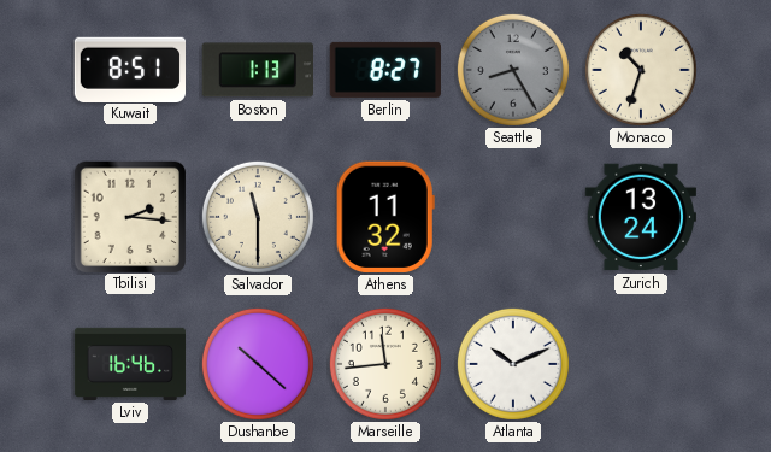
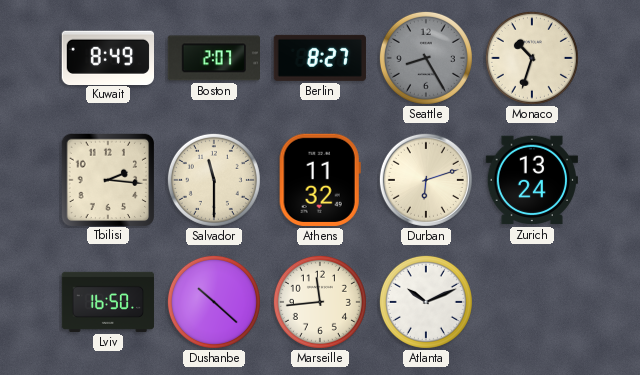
Kuwait: 8:51 -> 8:49
Boston: 1:13 -> 2:07
Durban: none -> 6:12
Lviv: 16:46 -> 16:50
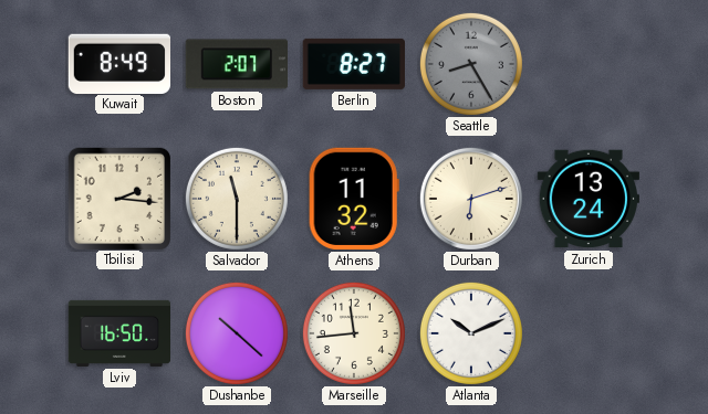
Monaco: 10:33 -> none
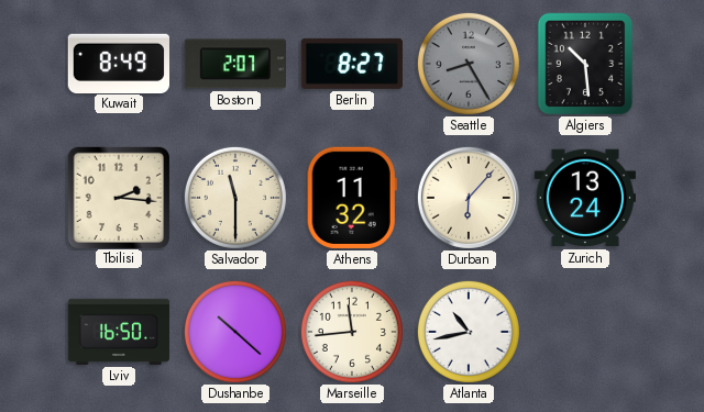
Algiers: none -> 10:29
Durban: 6:12 -> 6:07
Atlanta: 10:11 -> 10:43
